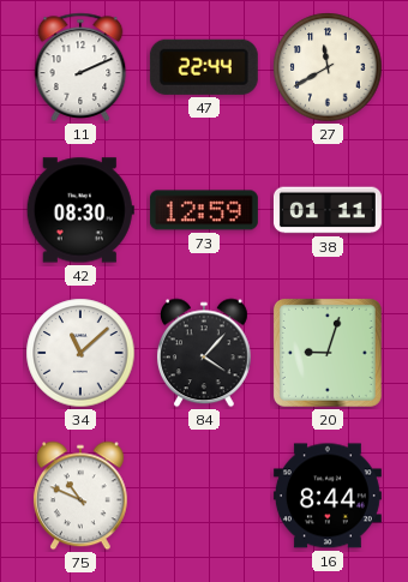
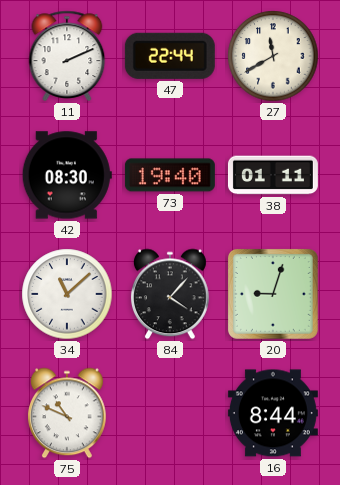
73: 12:59 -> 19:40
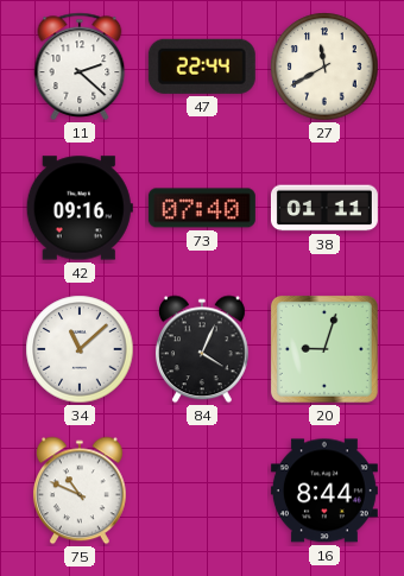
11: 2:11 -> 2:22
42: 08:30 -> 09:16
73: 19:40 -> 07:40
84: 4:07 -> 4:04
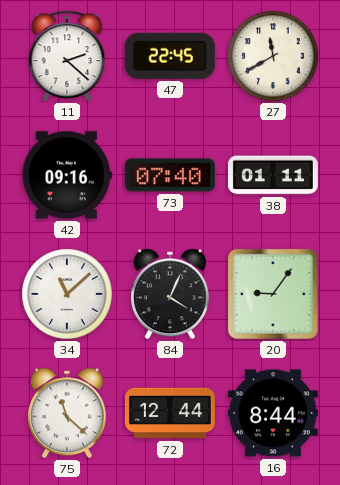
47: 22:44 -> 22:45
20: 9:03 -> 9:06
75: 10:49 -> 11:22
72: none -> 12:44
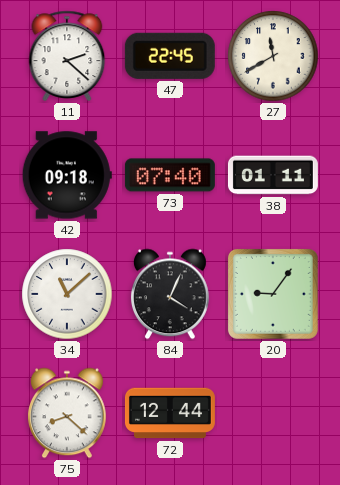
42: 09:16 -> 09:18
75: 11:22 -> 8:22
16: 8:44 -> none
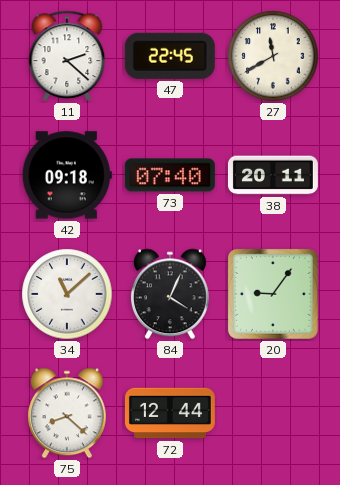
38: 01:11 -> 20:11
